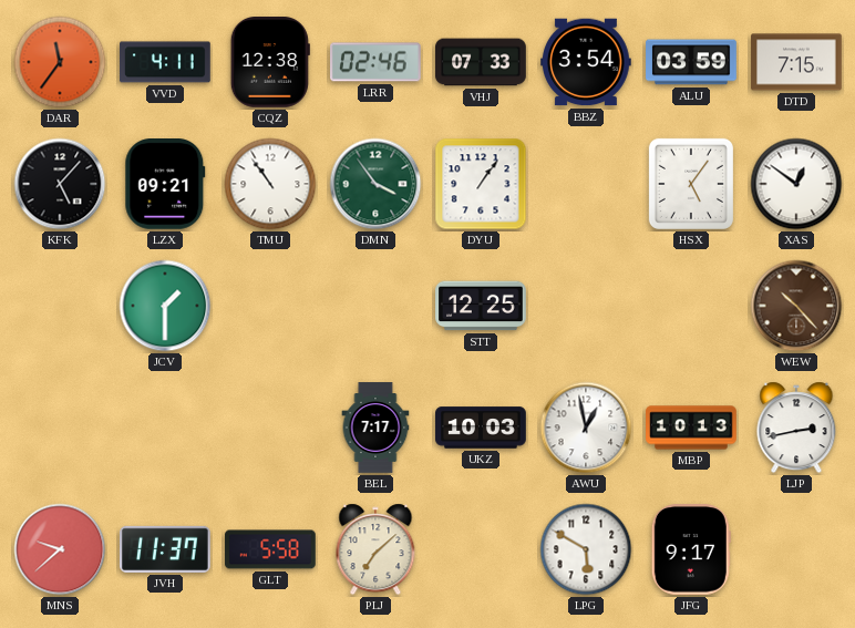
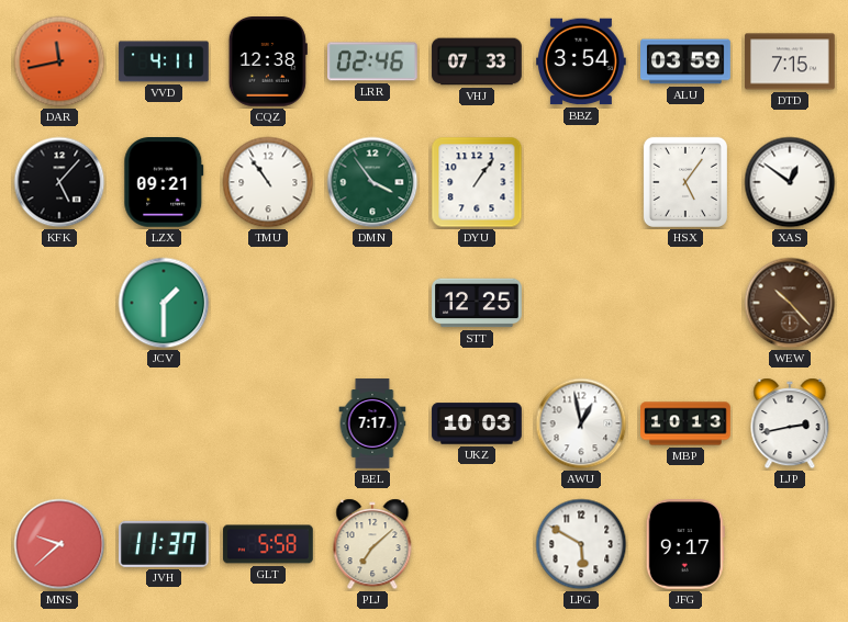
DAR: 11:36 -> 11:43
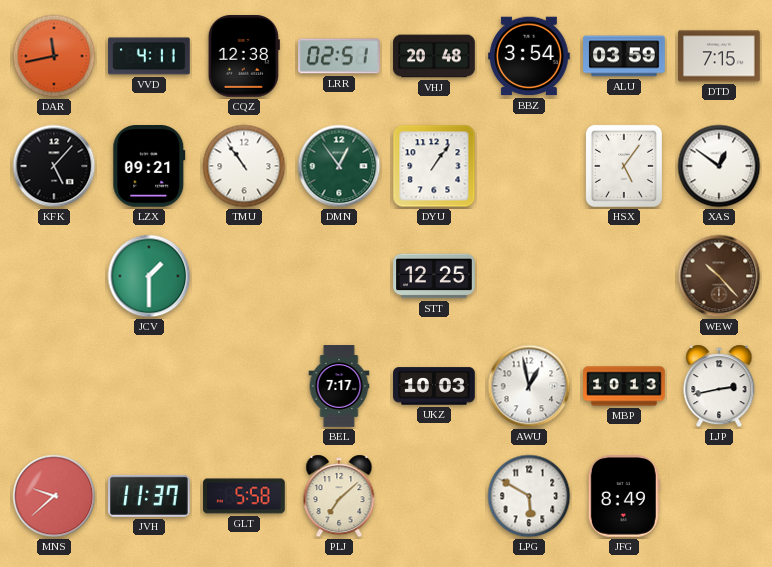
LRR: 02:46 -> 02:51
VHJ: 07:33 -> 20:48
DMN: 3:54 -> 12:54
JFG: 9:17 -> 8:49
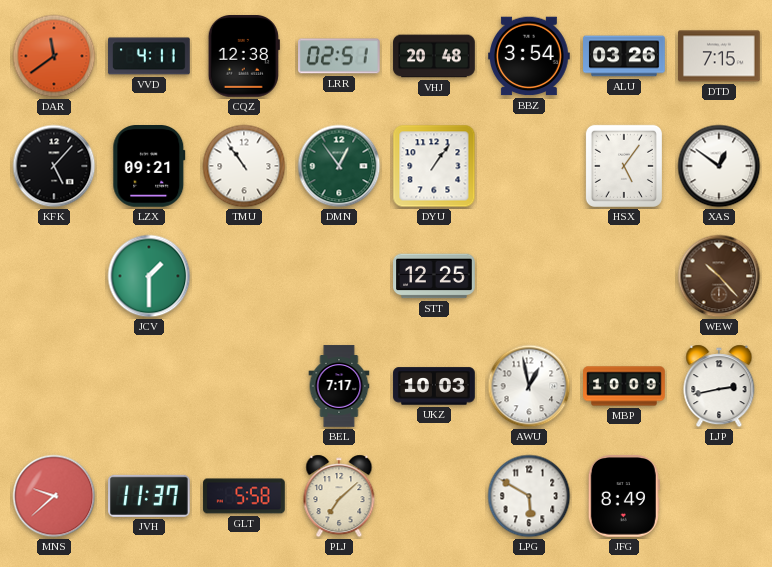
DAR: 11:43 -> 11:39
ALU: 03:59 -> 03:26
MBP: 10:13 -> 10:09
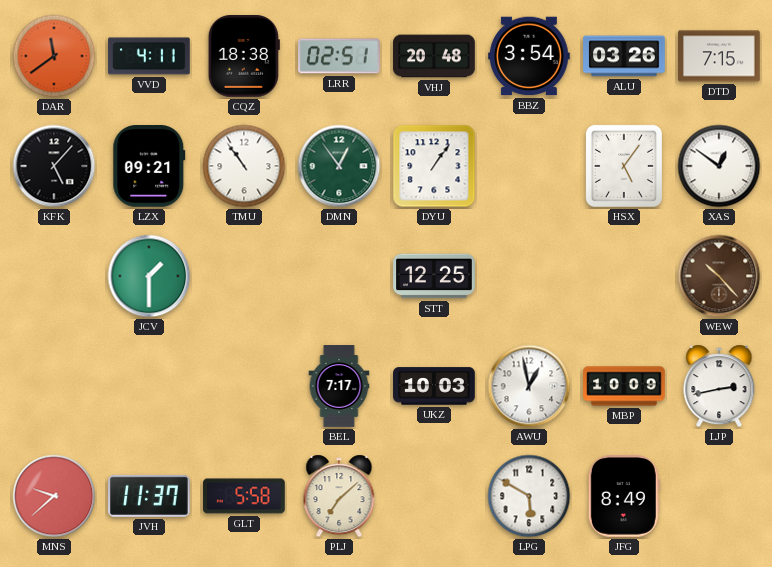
CQZ: 12:38 -> 18:38
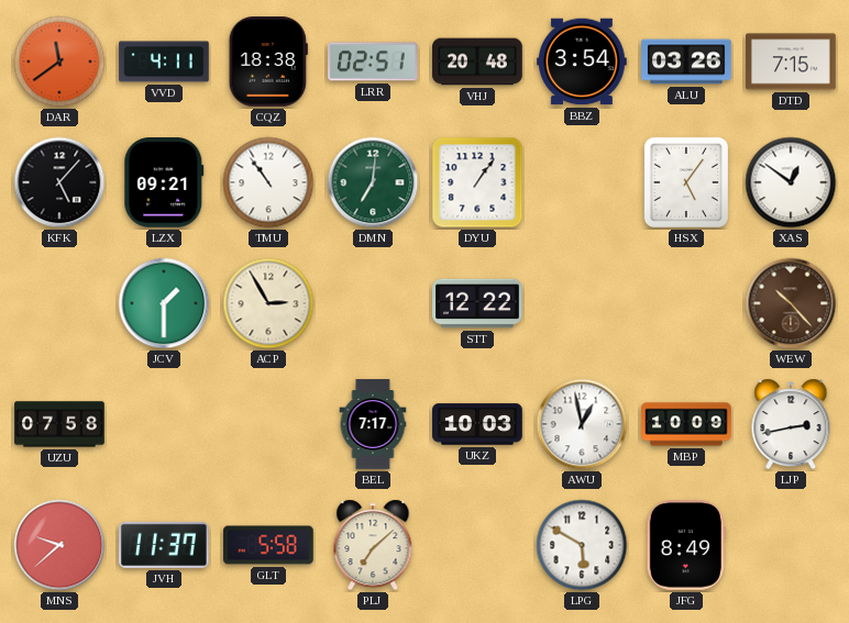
DMN: 12:54 -> 7:01
ACP: none -> 2:55
STT: 12:25 -> 12:22
UZU: none -> 07:58
